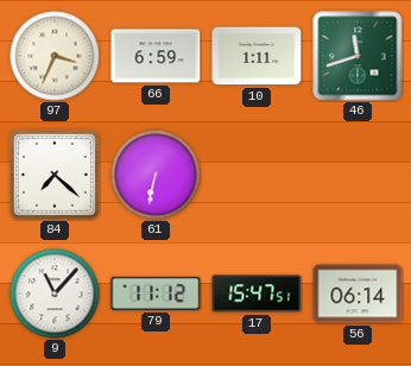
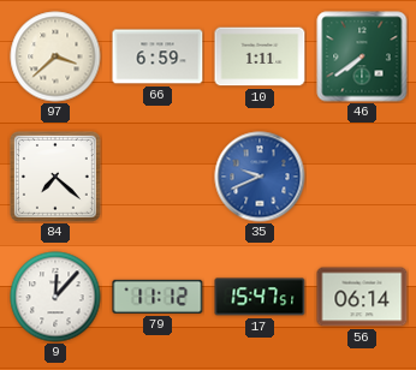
97: 3:34 -> 3:38
46: 11:42 -> 7:39
61: 6:32 -> none
35: none -> 9:41
9: 11:07 -> 12:07
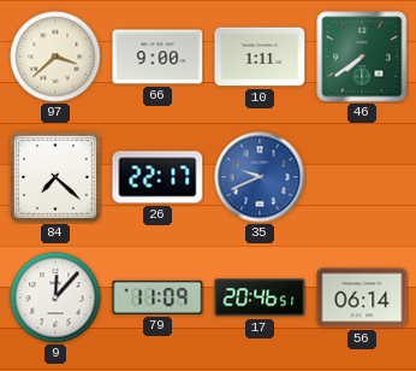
66: 6:59 -> 9:00
26: none -> 22:17
79: 11:12 -> 11:09
17: 15:47 -> 20:46
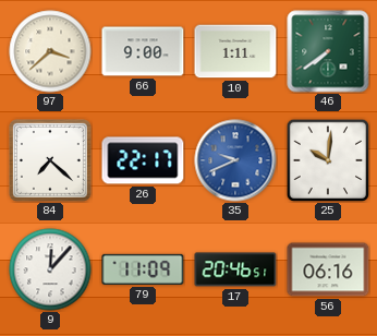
25: none -> 10:01
56: 06:14 -> 06:16
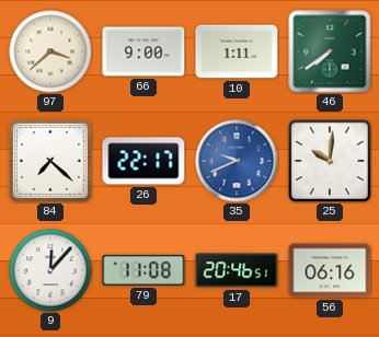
79: 11:09 -> 11:08
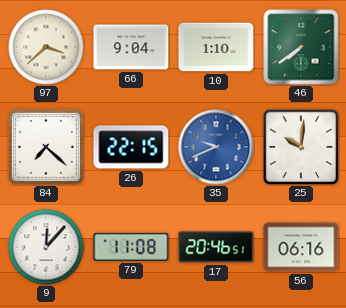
66: 9:00 -> 9:04
10: 1:11 -> 1:10
26: 22:17 -> 22:15
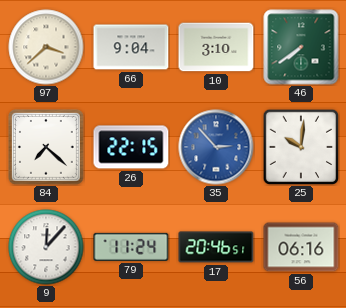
10: 1:10 -> 3:10
35: 9:41 -> 2:53
79: 11:08 -> 11:24
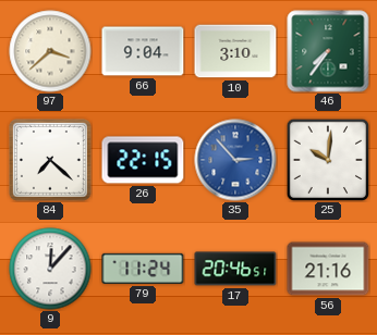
46: 7:39 -> 7:36
56: 06:16 -> 21:16
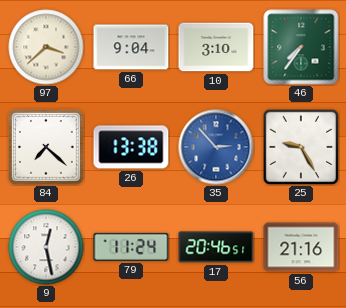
26: 22:15 -> 13:38
25: 10:01 -> 9:25
9: 12:07 -> 12:28
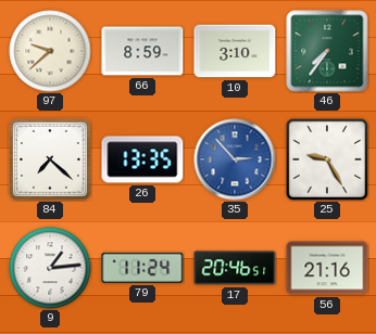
97: 3:38 -> 9:38
66: 9:04 -> 8:59
26: 13:38 -> 13:35
9: 12:28 -> 1:14
